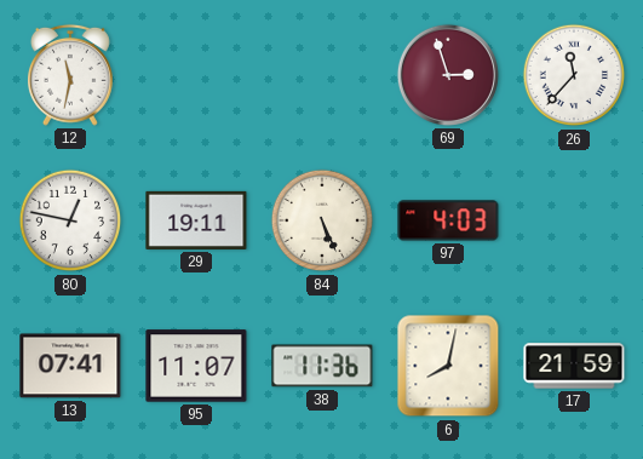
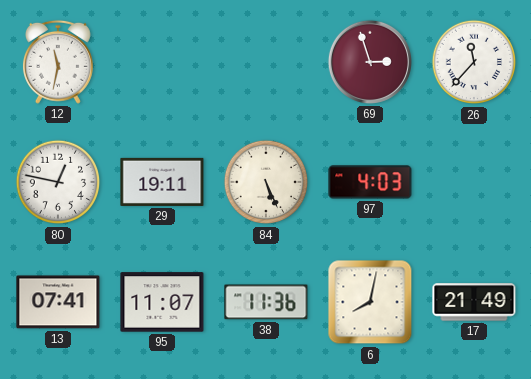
17: 21:59 -> 21:49
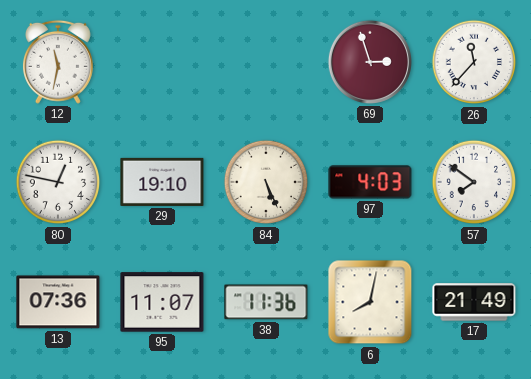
29: 19:11 -> 19:10
57: none -> 7:51
13: 07:41 -> 07:36
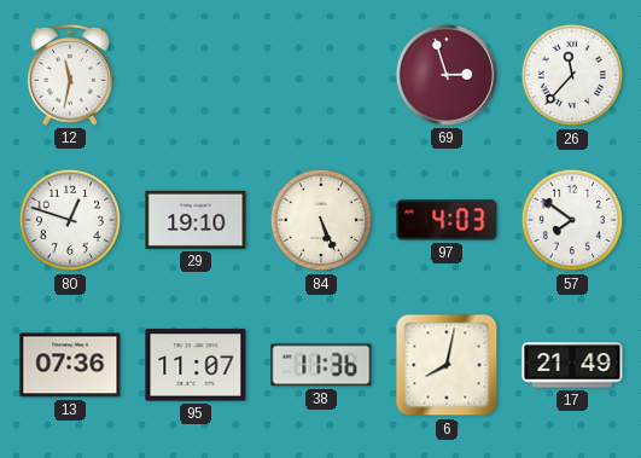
80: 12:47 -> 12:48
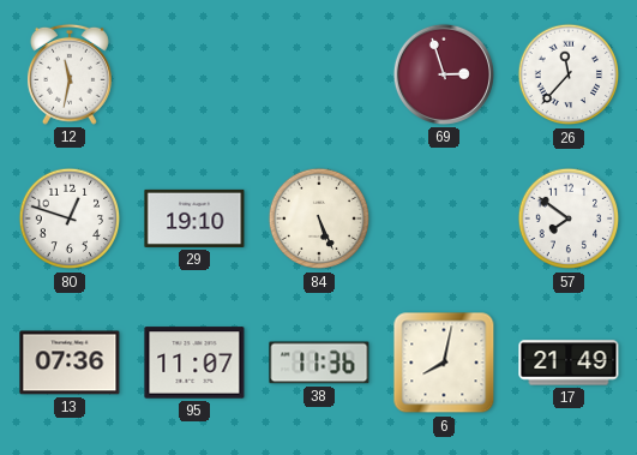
97: 4:03 -> none
